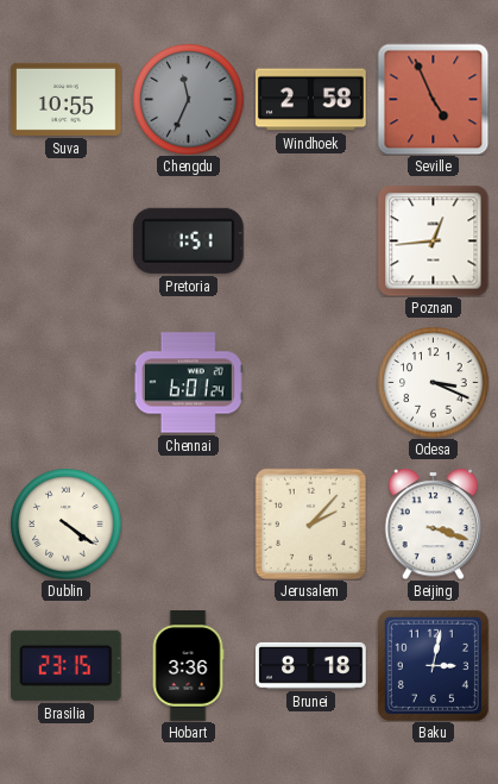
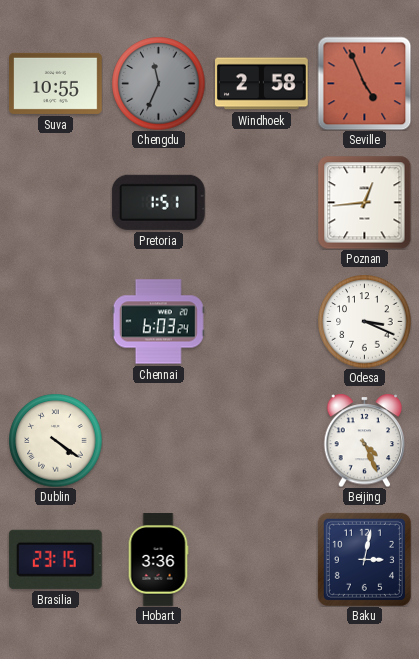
Chennai: 6:01 -> 6:03
Jerusalem: 2:07 -> none
Beijing: 3:18 -> 4:26
Brunei: 8:18 -> none
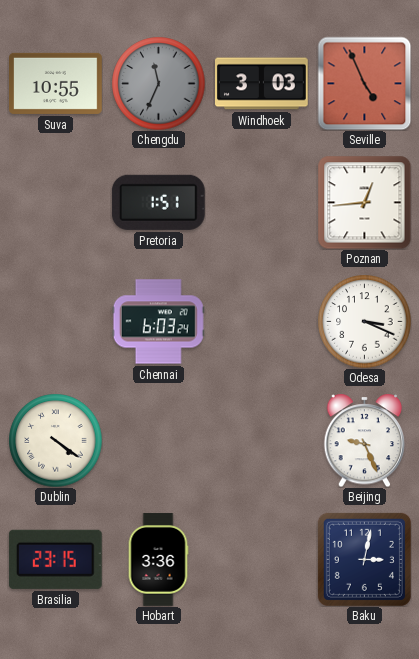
Windhoek: 2:58 -> 3:03
Beijing: 4:26 -> 9:26
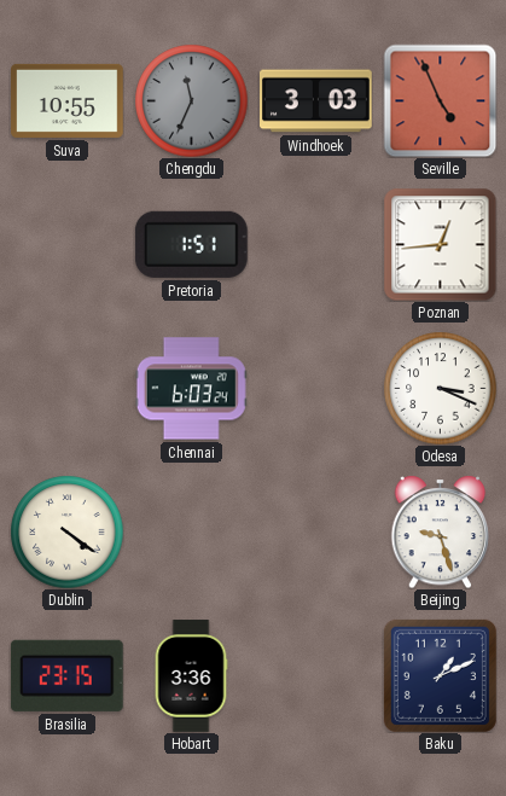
Beijing: 9:26 -> 9:27
Baku: 3:02 -> 1:11
